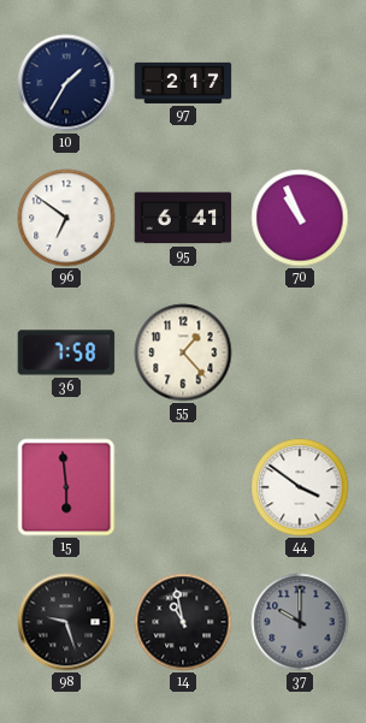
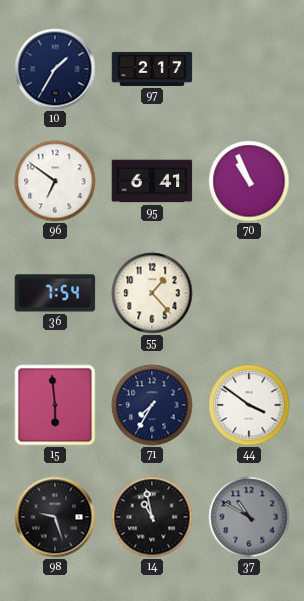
36: 7:58 -> 7:54
71: none -> 7:35
37: 10:00 -> 10:50
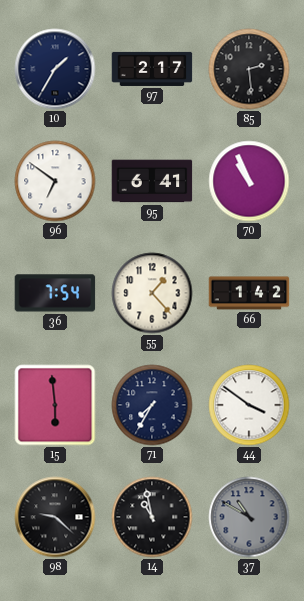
85: none -> 2:29
66: none -> 1:42
98: 9:27 -> 9:22
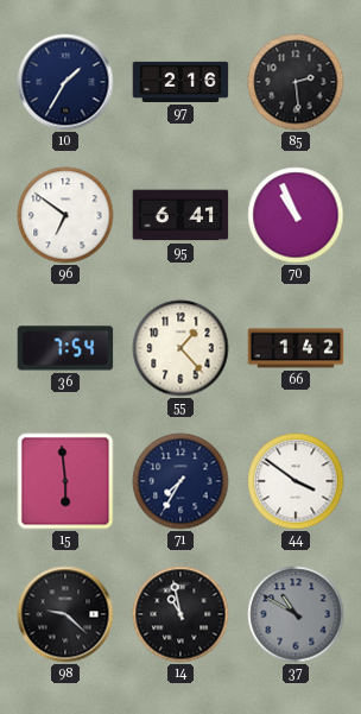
97: 2:17 -> 2:16
